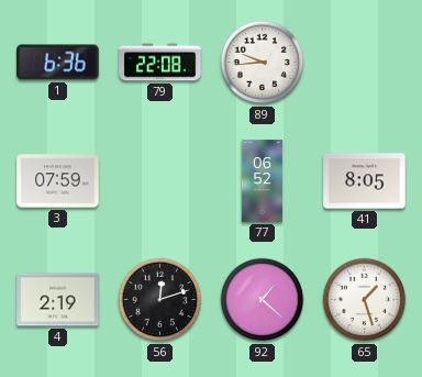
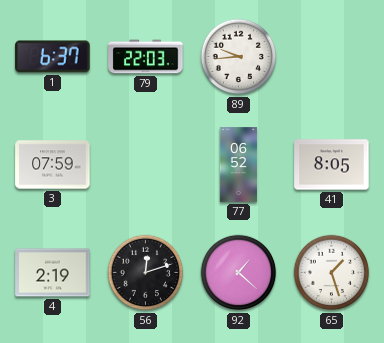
1: 6:36 -> 6:37
79: 22:08 -> 22:03
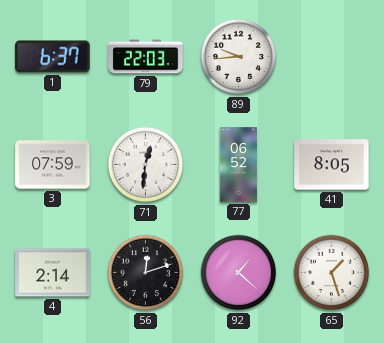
71: none -> 12:31
4: 2:19 -> 2:14
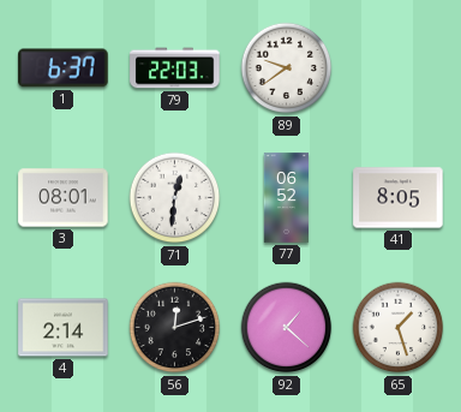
89: 9:44 -> 9:39
3: 07:59 -> 08:01
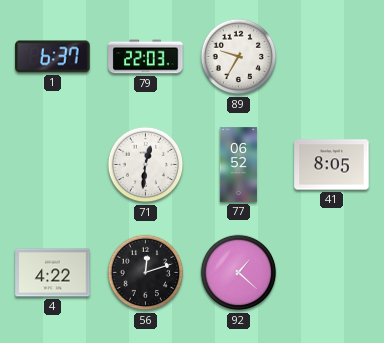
89: 9:39 -> 9:35
3: 08:01 -> none
4: 2:14 -> 4:22
65: 1:27 -> none
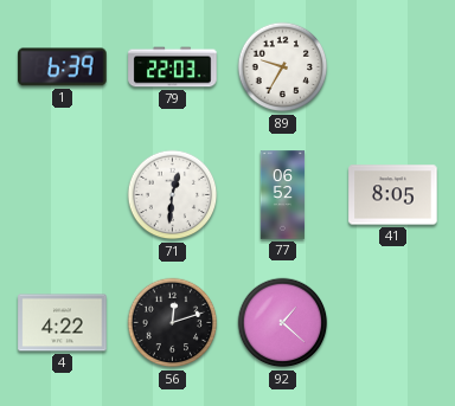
1: 6:37 -> 6:39
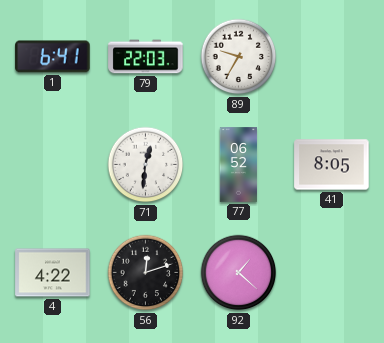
1: 6:39 -> 6:41
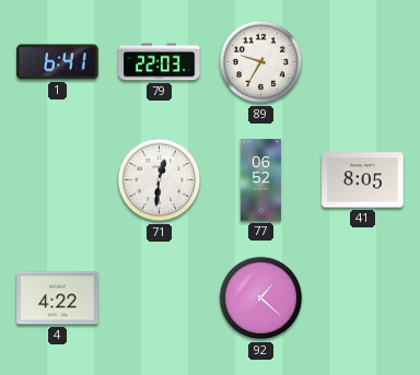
56: 12:12 -> none
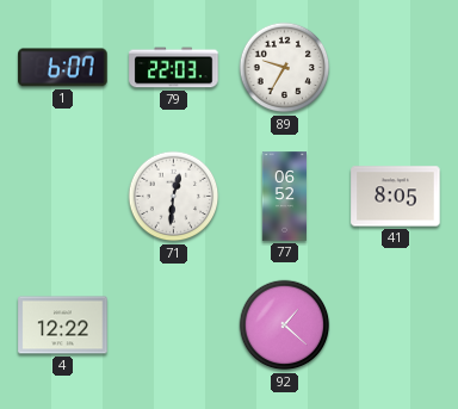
1: 6:41 -> 6:07
4: 4:22 -> 12:22
